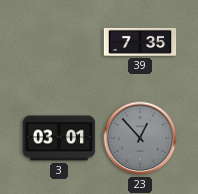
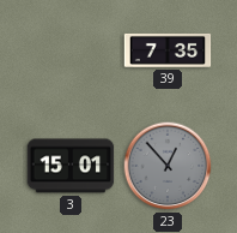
3: 03:01 -> 15:01
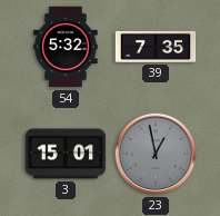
54: none -> 5:32
23: 12:53 -> 12:58
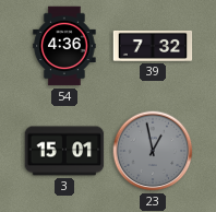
54: 5:32 -> 4:36
39: 7:35 -> 7:32
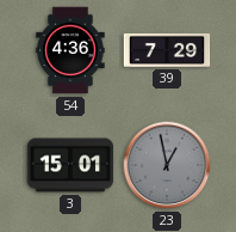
39: 7:32 -> 7:29
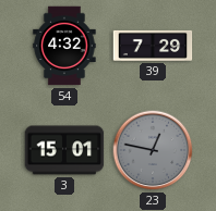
54: 4:36 -> 4:32
23: 12:58 -> 12:47
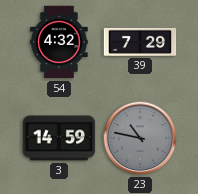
3: 15:01 -> 14:59
23: 12:47 -> 10:47
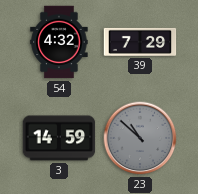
23: 10:47 -> 10:52
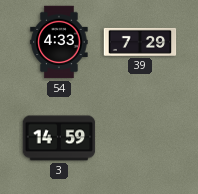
54: 4:32 -> 4:33
23: 10:52 -> none
